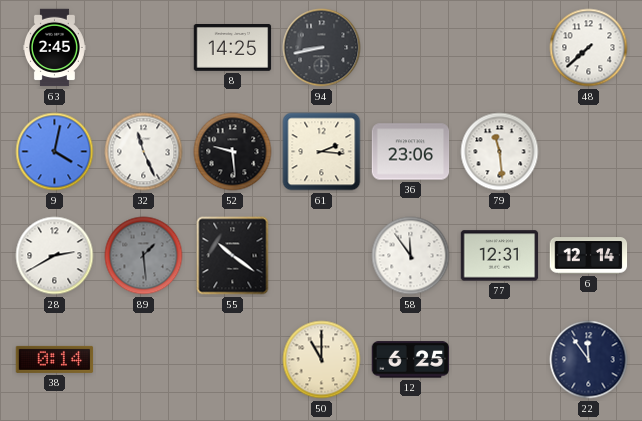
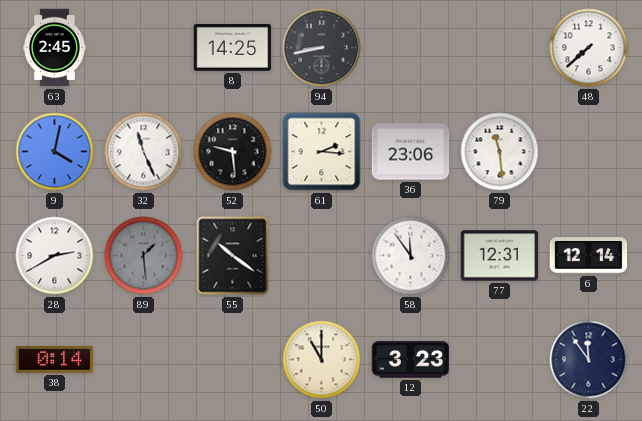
12: 6:25 -> 3:23
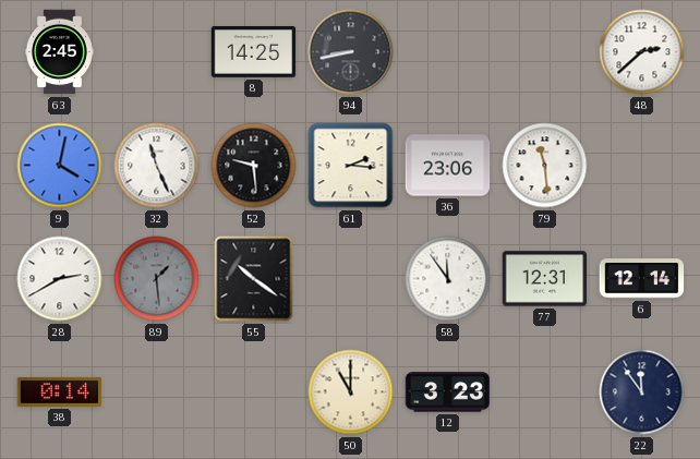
48: 7:38 -> 2:38
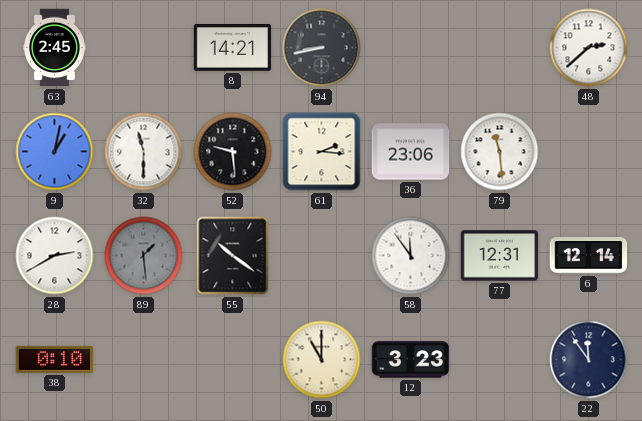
8: 14:25 -> 14:21
9: 4:02 -> 1:02
32: 11:26 -> 11:30
38: 0:14 -> 0:10
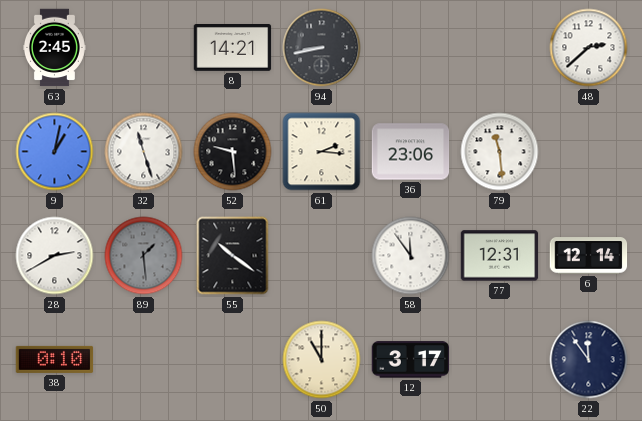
32: 11:30 -> 11:27
12: 3:23 -> 3:17
